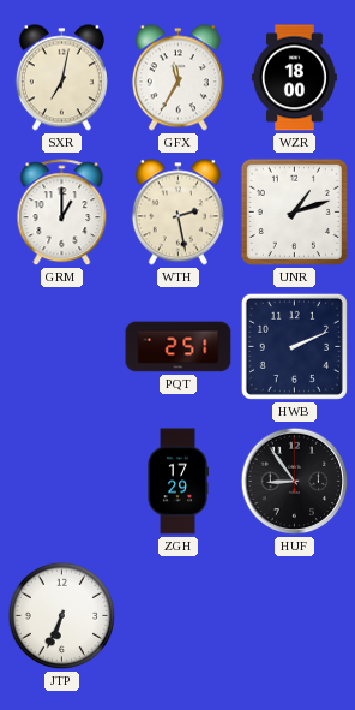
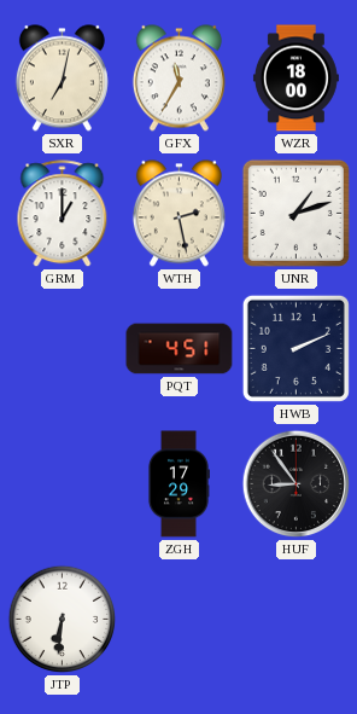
PQT: 2:51 -> 4:51
JTP: 6:34 -> 6:31
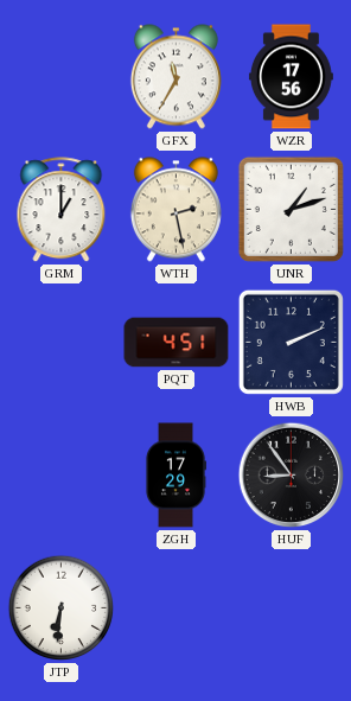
SXR: 7:02 -> none
WZR: 18:00 -> 17:56
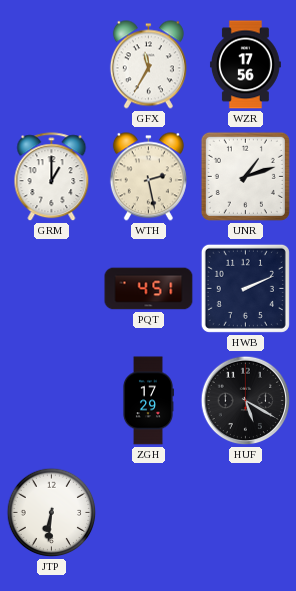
HUF: 8:54 -> 5:20
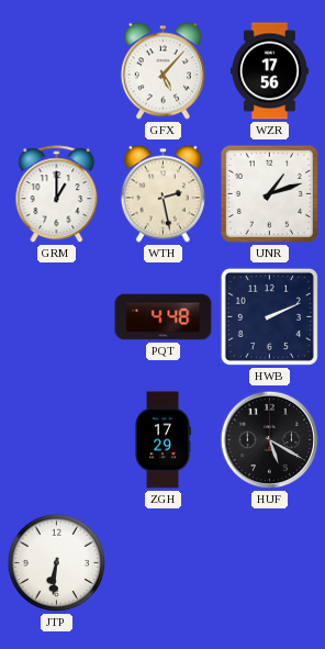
GFX: 11:35 -> 5:07
PQT: 4:51 -> 4:48
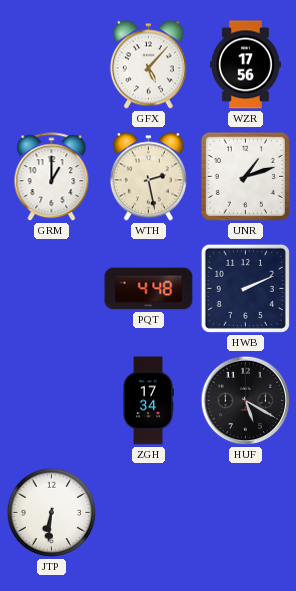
ZGH: 17:29 -> 17:34
